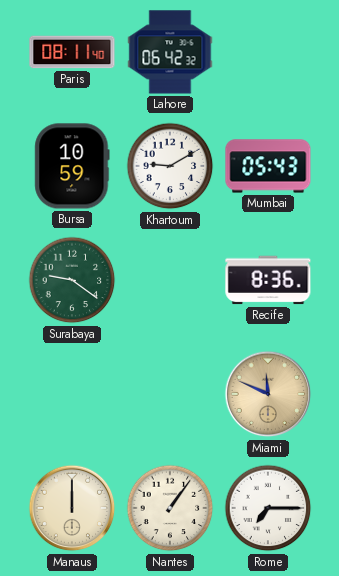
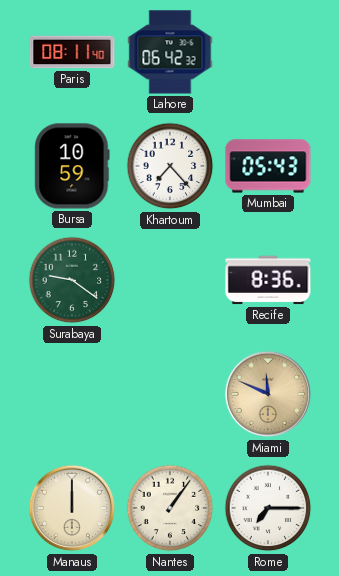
Khartoum: 9:10 -> 7:23
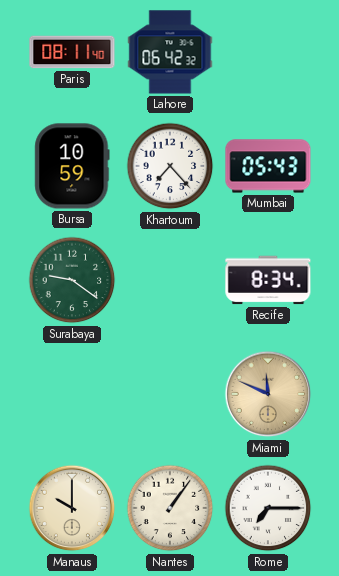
Recife: 8:36 -> 8:34
Manaus: 12:00 -> 10:00
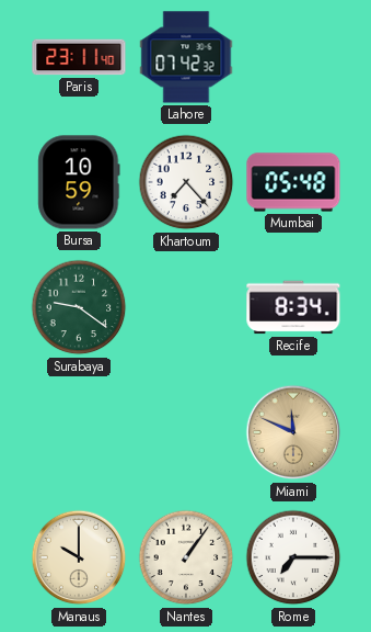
Paris: 08:11 -> 23:11
Lahore: 06:42 -> 07:42
Mumbai: 05:43 -> 05:48
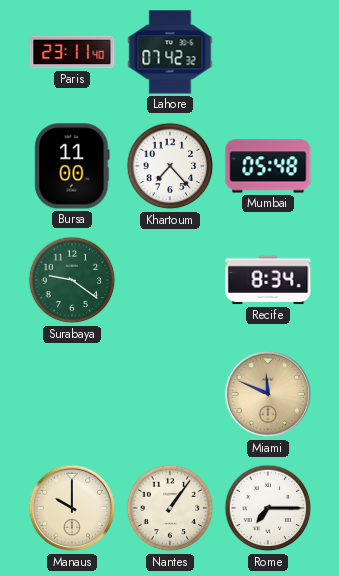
Bursa: 10:59 -> 11:00
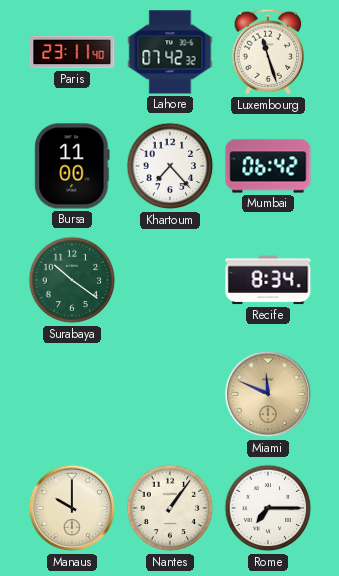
Luxembourg: none -> 11:27
Mumbai: 05:48 -> 06:42
Surabaya: 9:21 -> 10:21
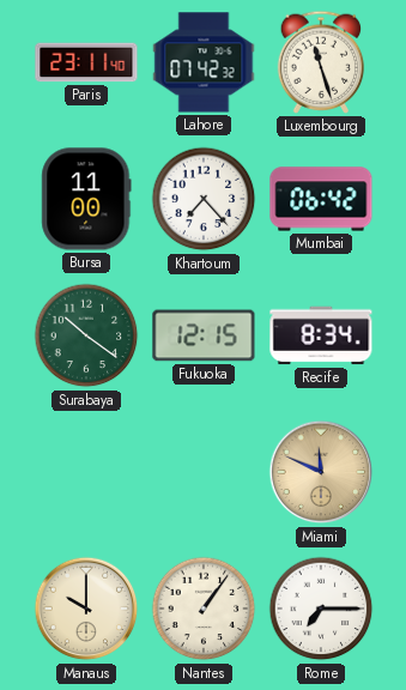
Fukuoka: none -> 12:15
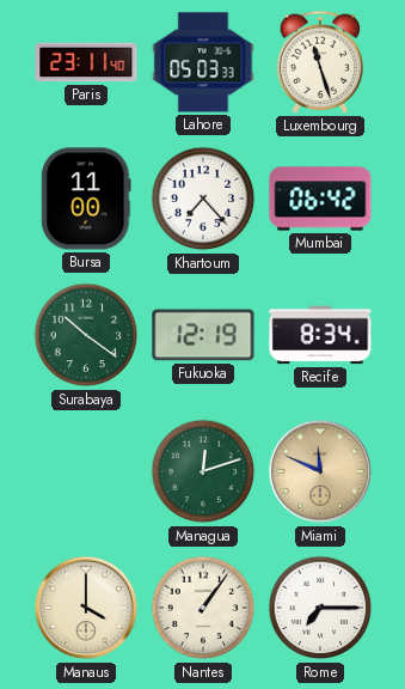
Lahore: 07:42 -> 05:03
Fukuoka: 12:15 -> 12:19
Managua: none -> 12:12
Manaus: 10:00 -> 4:00
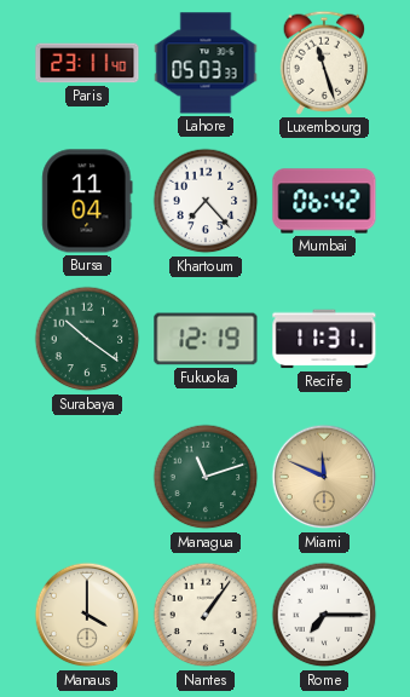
Bursa: 11:00 -> 11:04
Recife: 8:34 -> 11:31
Managua: 12:12 -> 11:12
